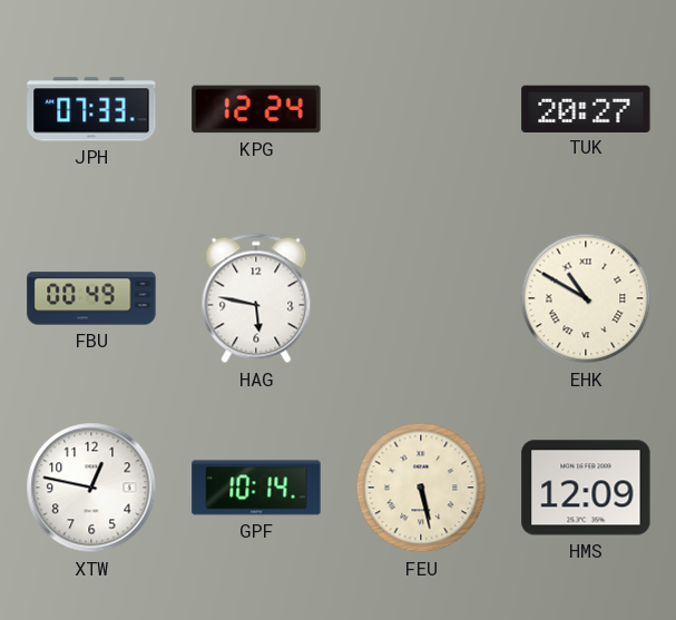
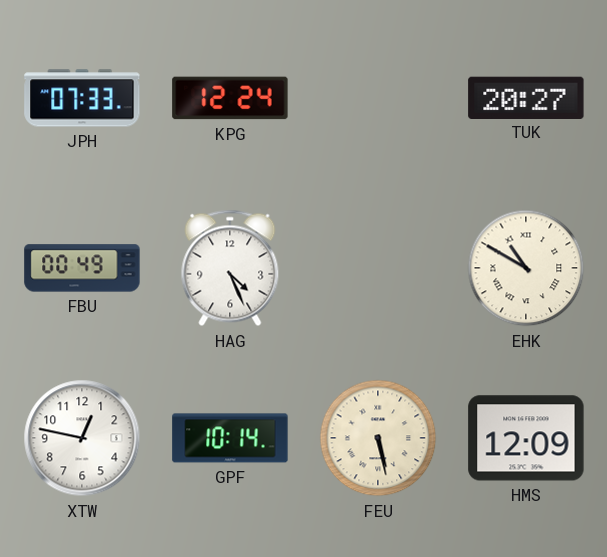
HAG: 5:47 -> 4:26
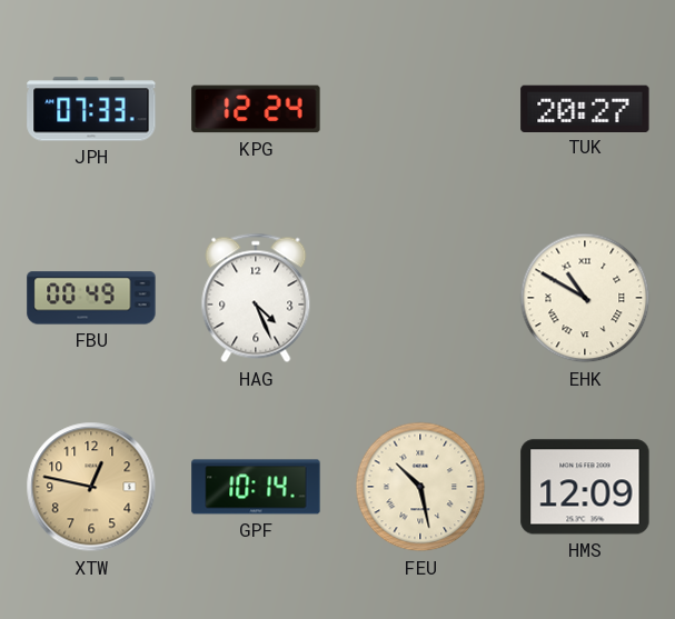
XTW dial: white -> champagne
FEU: 5:28 -> 10:28
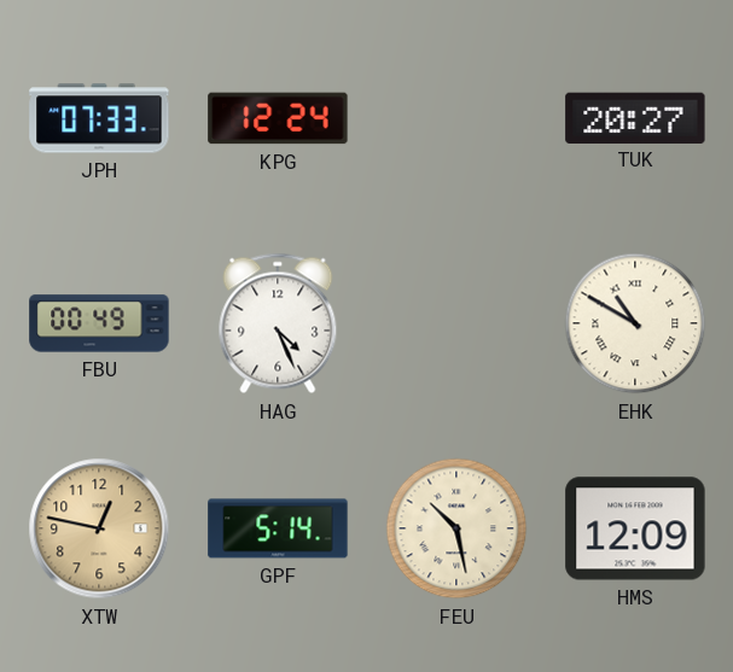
GPF: 10:14 -> 5:14
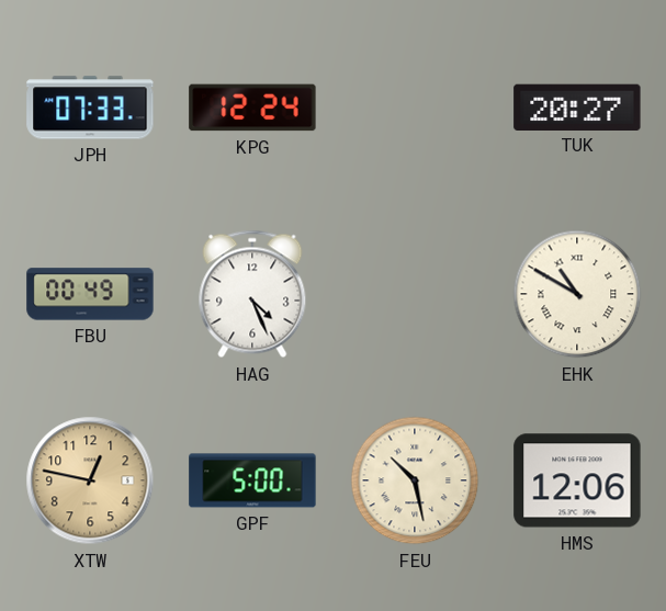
GPF: 5:14 -> 5:00
HMS: 12:09 -> 12:06
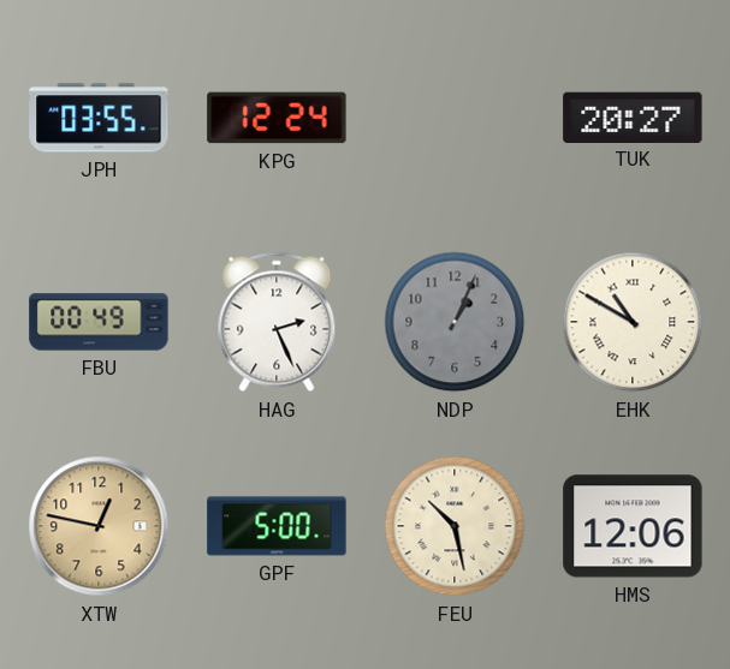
JPH: 07:33 -> 03:55
HAG: 4:26 -> 2:26
NDP: none -> 1:04
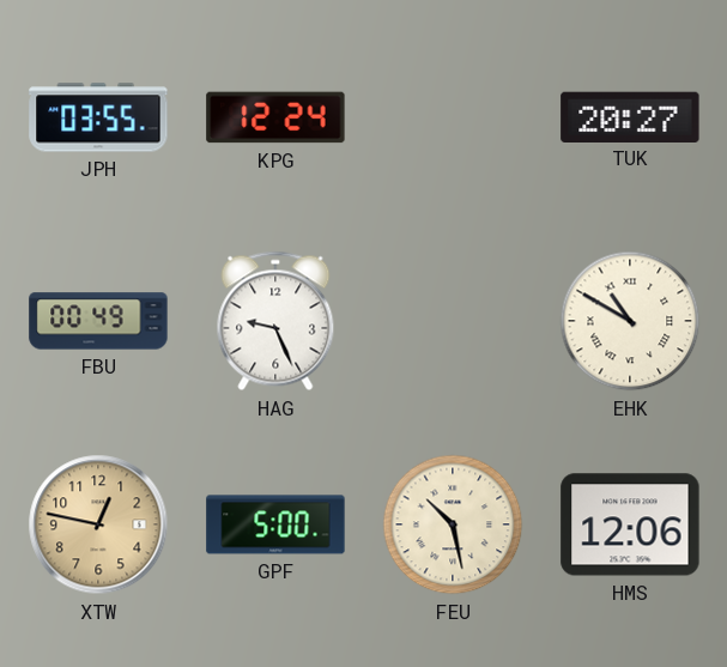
HAG: 2:26 -> 9:26
NDP: 1:04 -> none
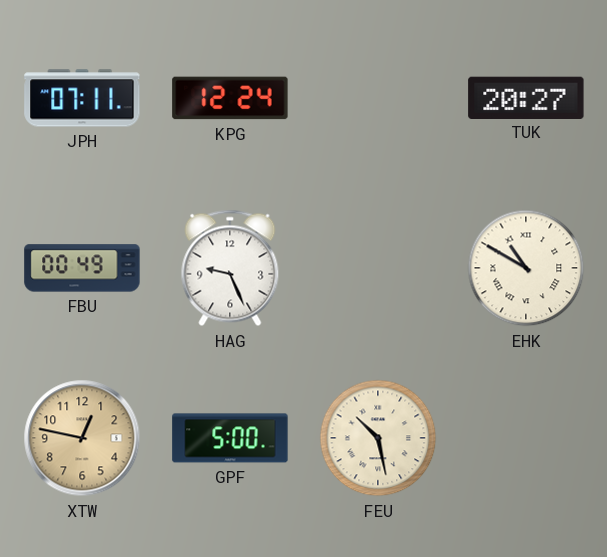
JPH: 03:55 -> 07:11
HMS: 12:06 -> none
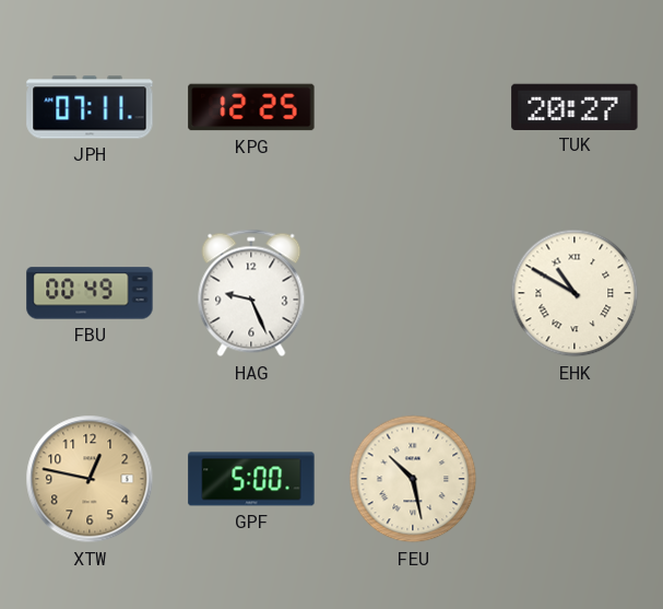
KPG: 12:24 -> 12:25
